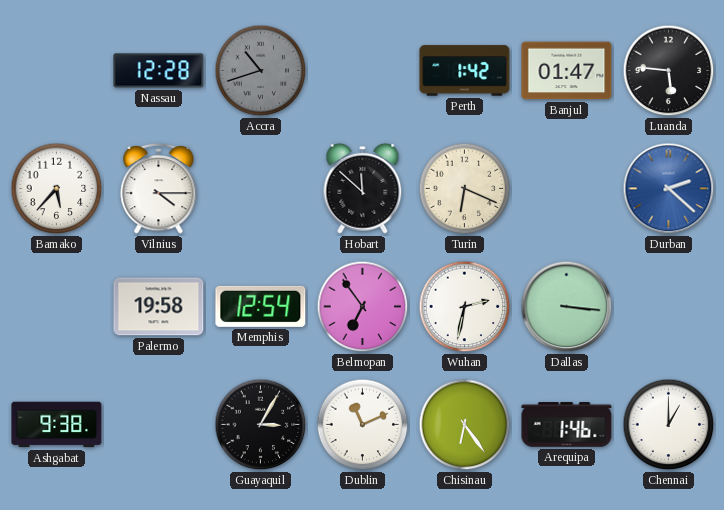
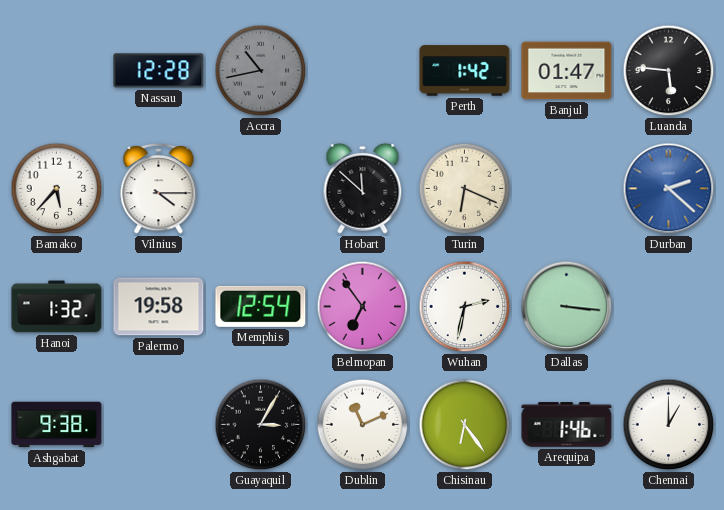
Accra: 10:42 -> 10:43
Hanoi: none -> 1:32
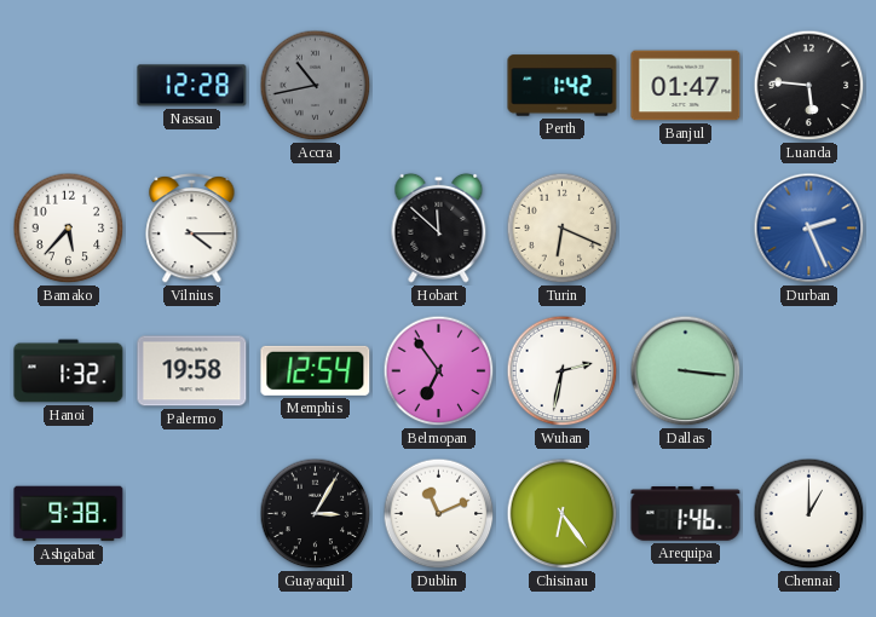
Durban: 2:22 -> 2:26
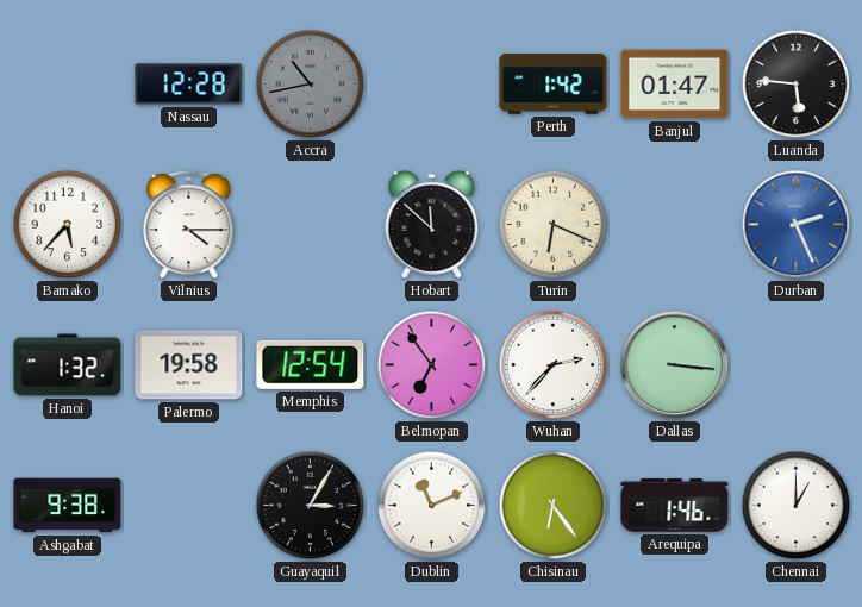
Wuhan: 2:32 -> 2:37
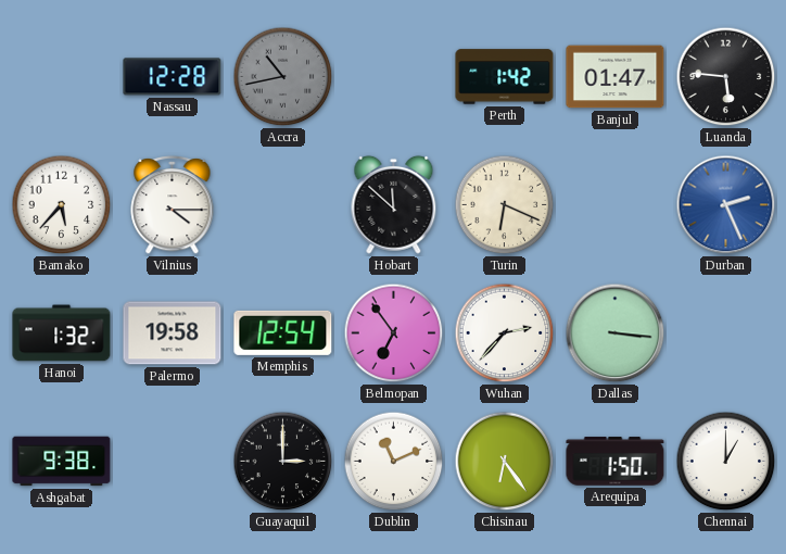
Guayaquil: 3:05 -> 3:00
Arequipa: 1:46 -> 1:50
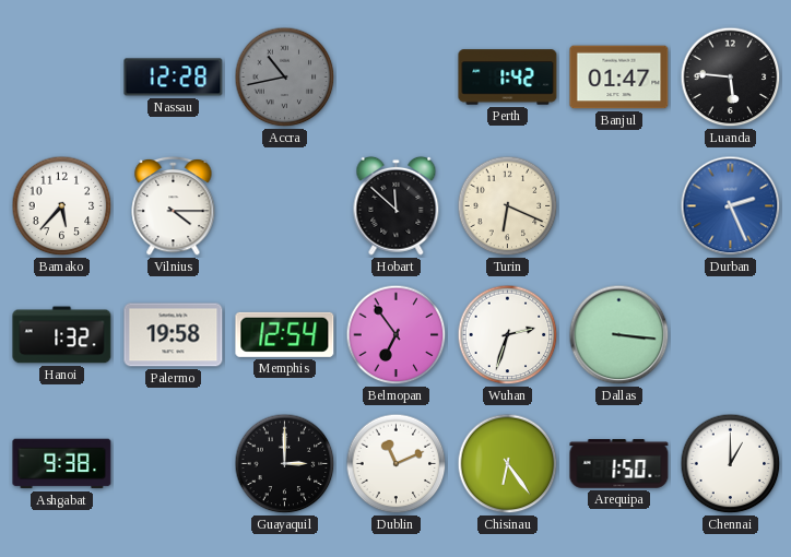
Wuhan: 2:37 -> 2:33
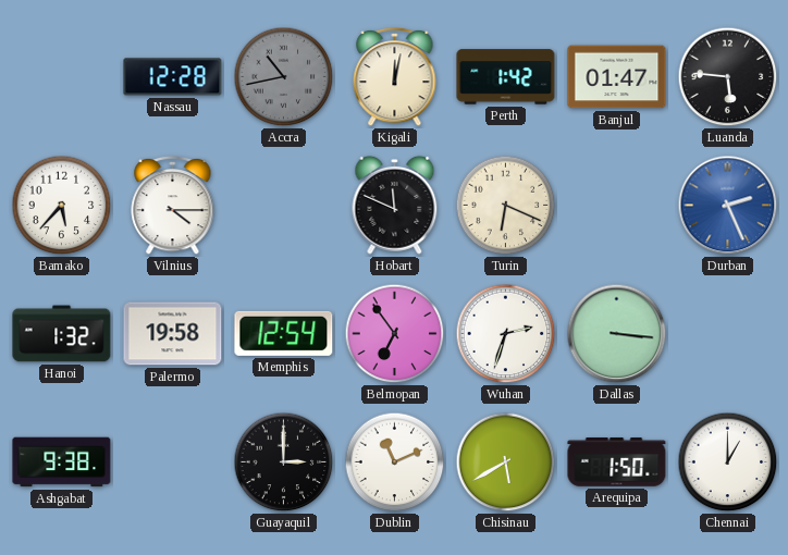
Kigali: none -> 12:02
Hobart: 11:52 -> 11:49
Chisinau: 6:24 -> 5:40
